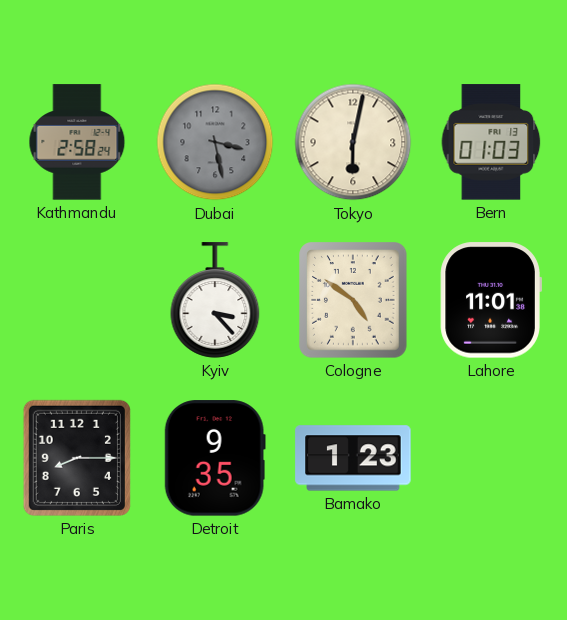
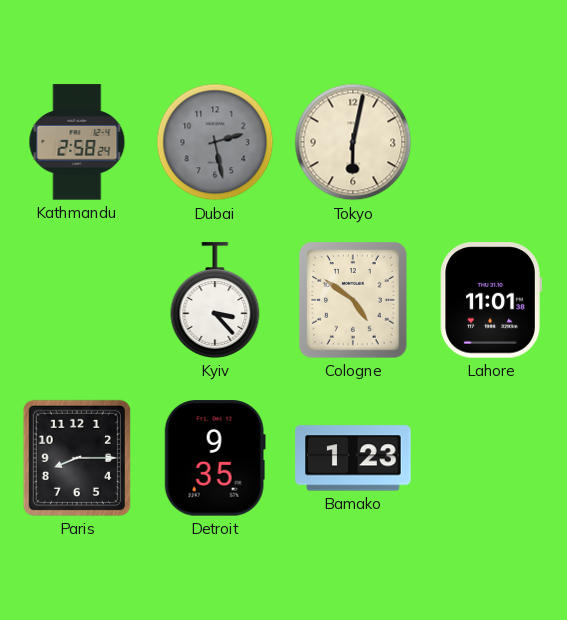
Dubai: 3:28 -> 2:28
Bern: 01:03 -> none
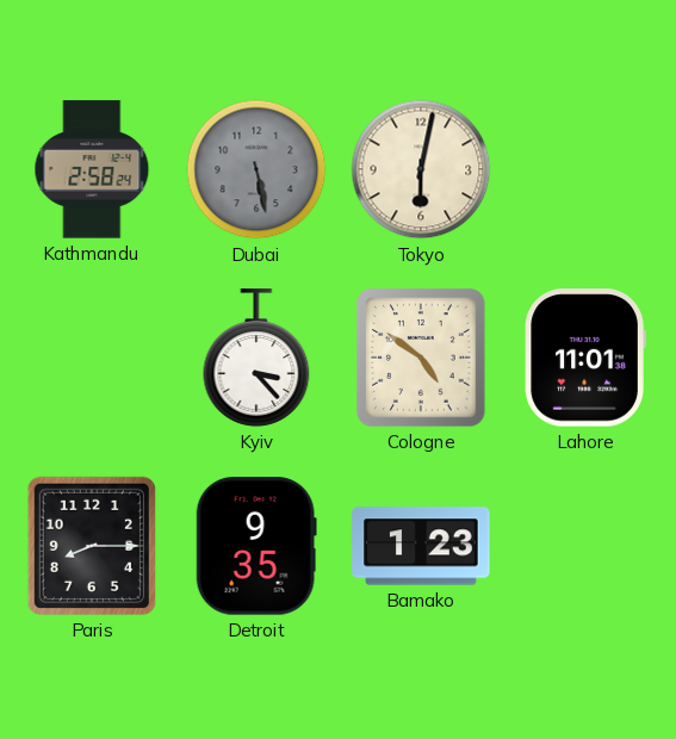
Dubai: 2:28 -> 5:28
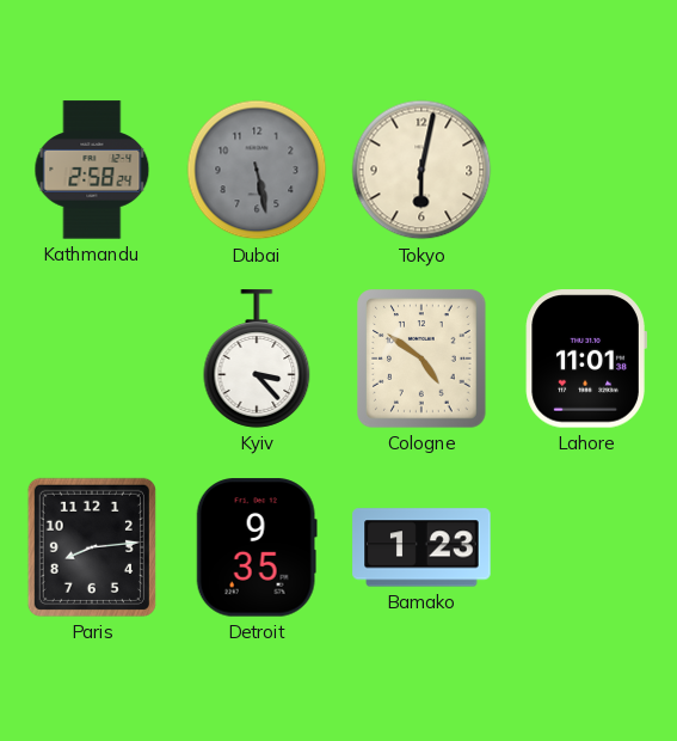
Paris: 8:15 -> 8:14
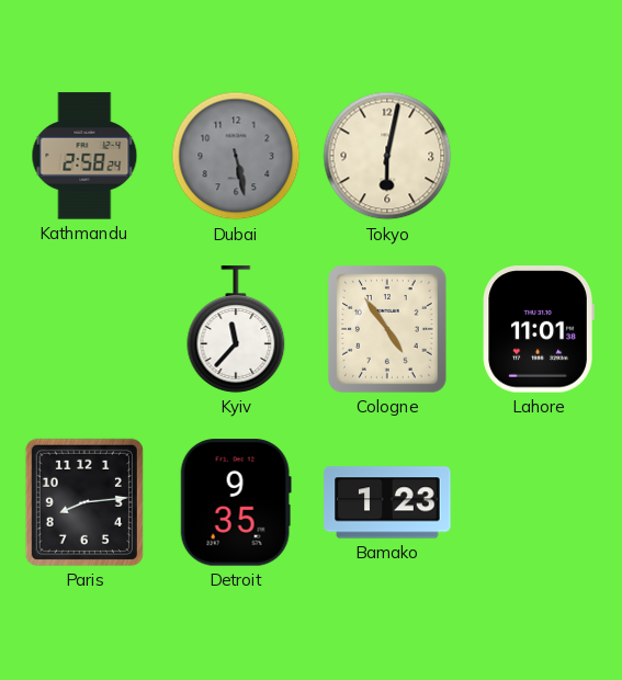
Kyiv: 3:23 -> 11:37
Cologne: 4:51 -> 4:54
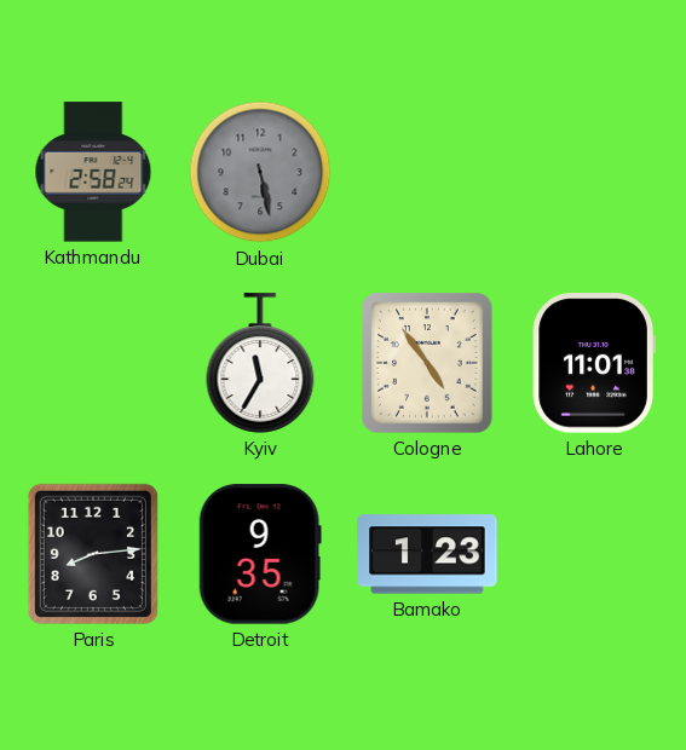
Tokyo: 6:02 -> none
Kyiv: 11:37 -> 11:35
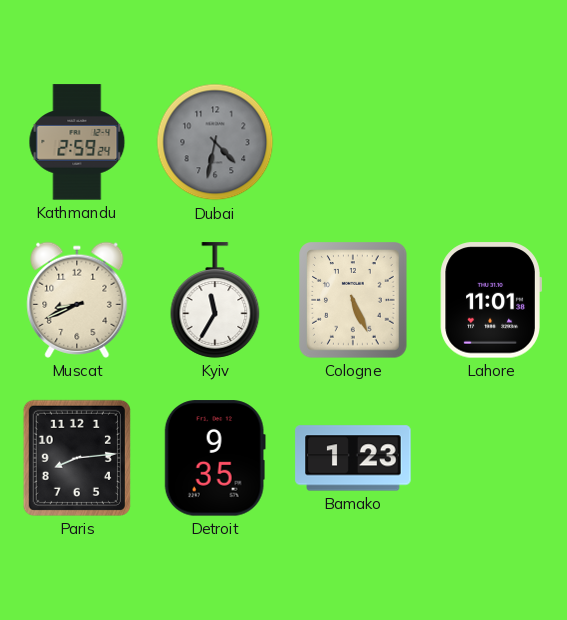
Kathmandu: 2:58 -> 2:59
Dubai: 5:28 -> 4:32
Muscat: none -> 8:41
Cologne: 4:54 -> 5:26
